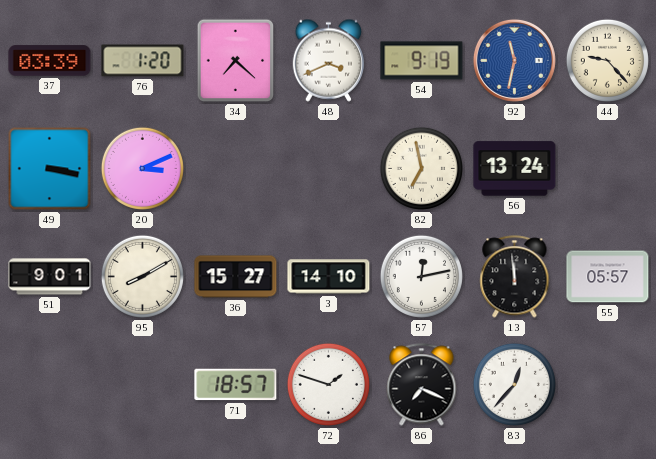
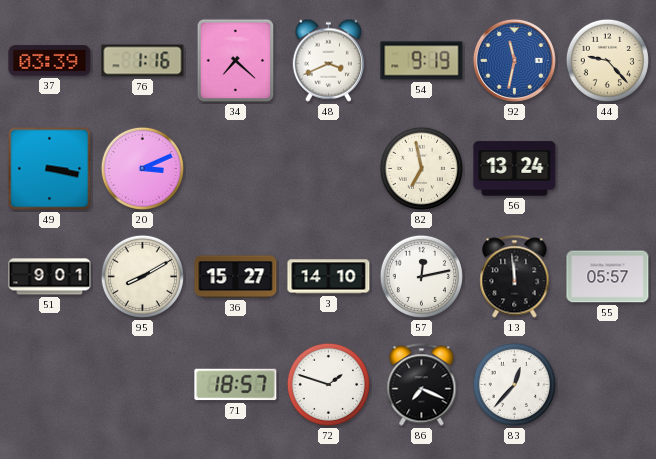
76: 1:20 -> 1:16
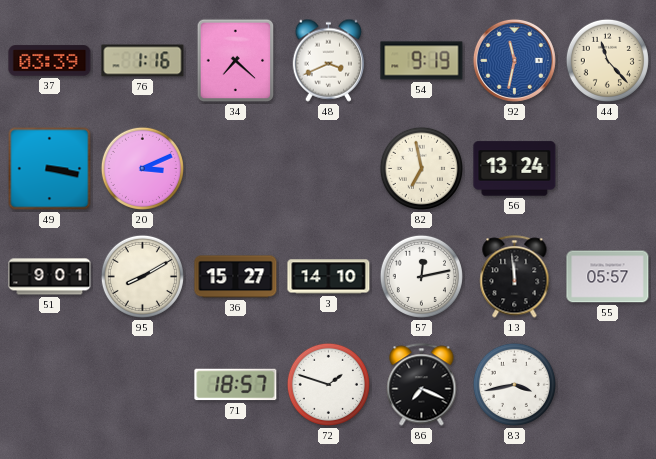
44: 9:23 -> 11:23
83: 12:37 -> 3:43
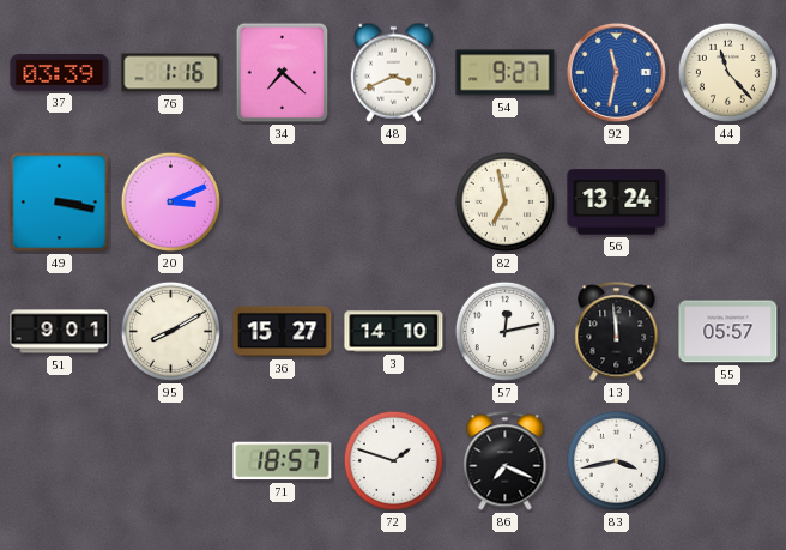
54: 9:19 -> 9:27
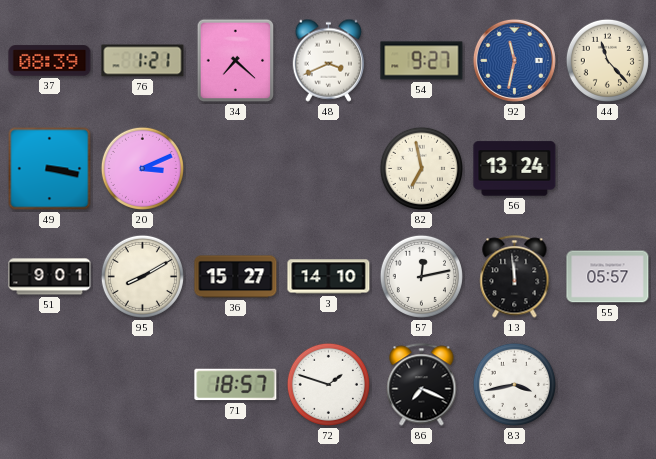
37: 03:39 -> 08:39
76: 1:16 -> 1:21
